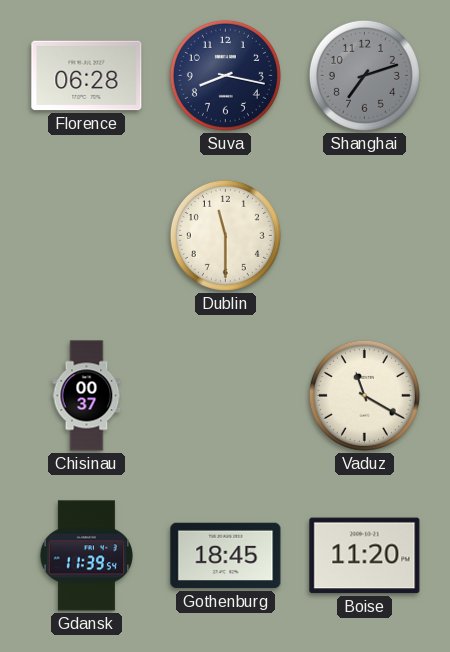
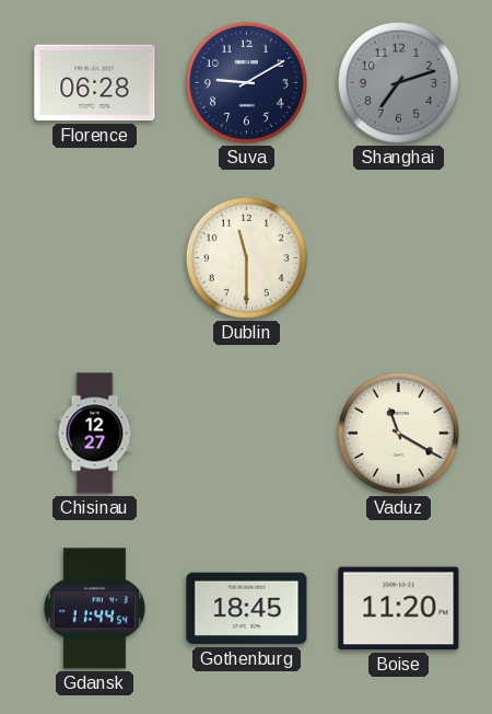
Suva: 8:17 -> 9:10
Chisinau: 00:37 -> 12:27
Gdansk: 11:39 -> 11:44
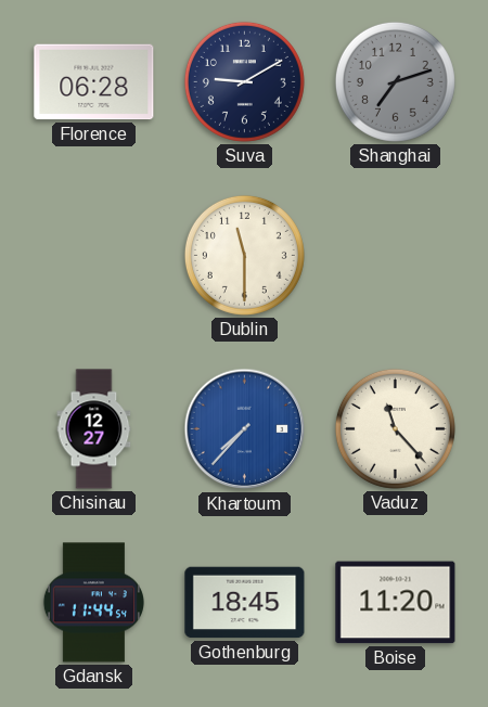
Khartoum: none -> 7:37
Vaduz: 11:20 -> 11:23
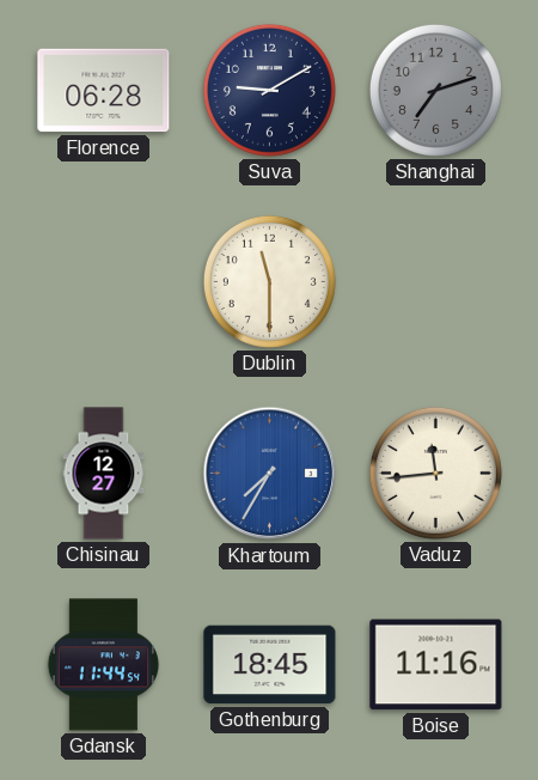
Khartoum: 7:37 -> 7:35
Vaduz: 11:23 -> 11:44
Boise: 11:20 -> 11:16
